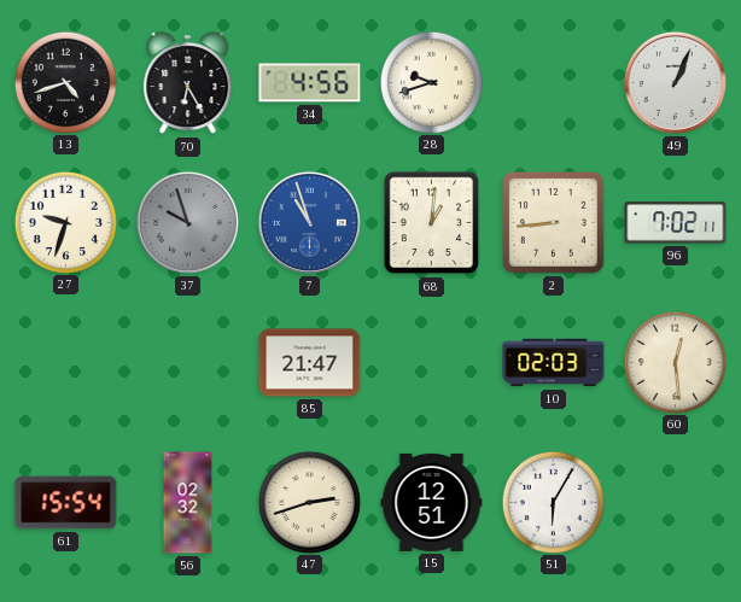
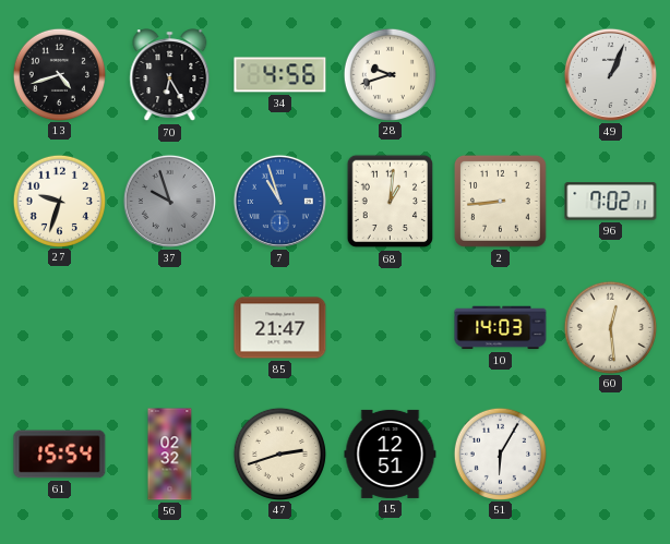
10: 02:03 -> 14:03
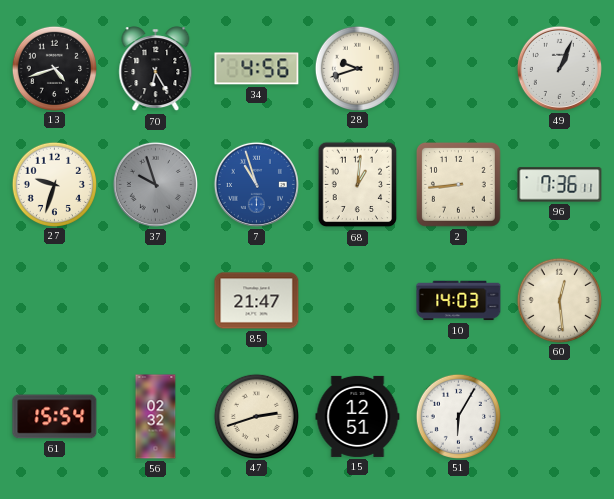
96: 7:02 -> 7:36
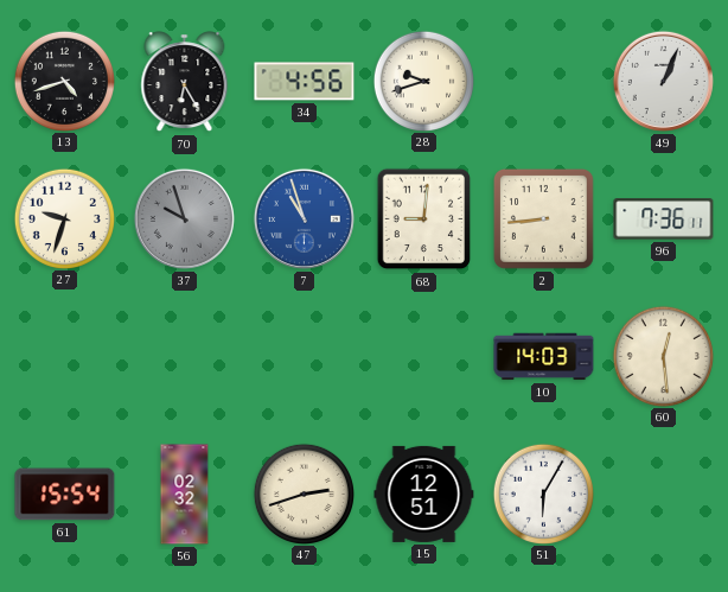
68: 1:01 -> 9:01
85: 21:47 -> none
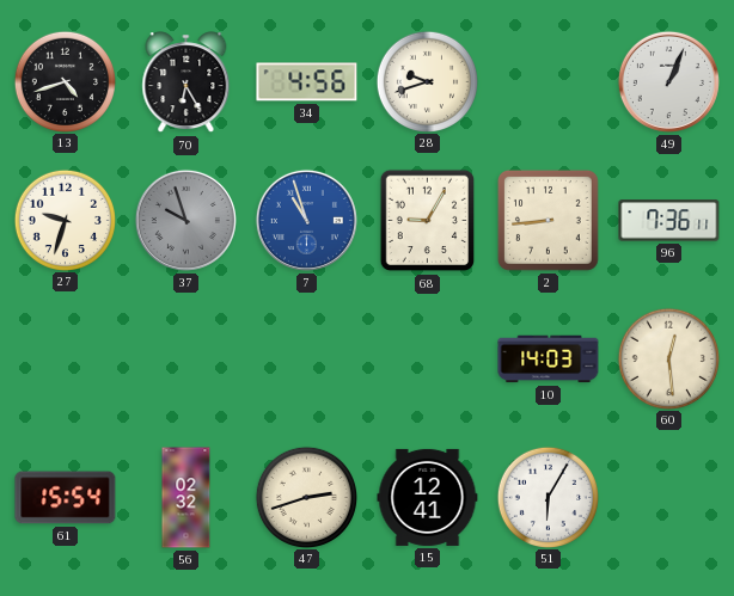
68: 9:01 -> 9:05
15: 12:51 -> 12:41
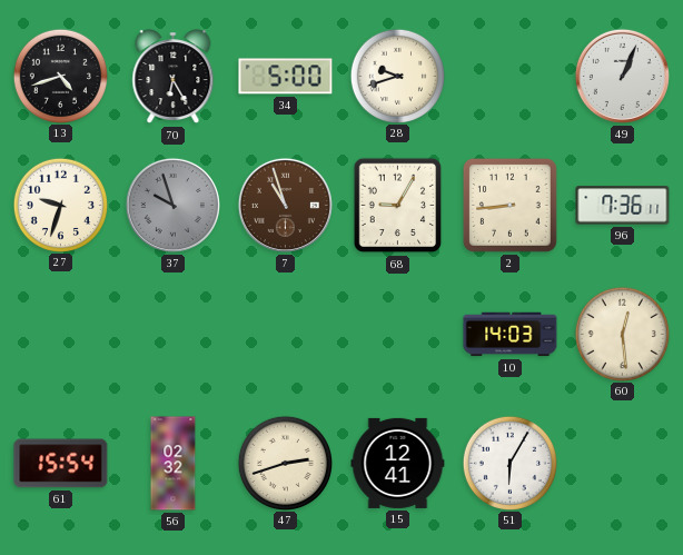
34: 4:56 -> 5:00
7 dial: blue -> brown
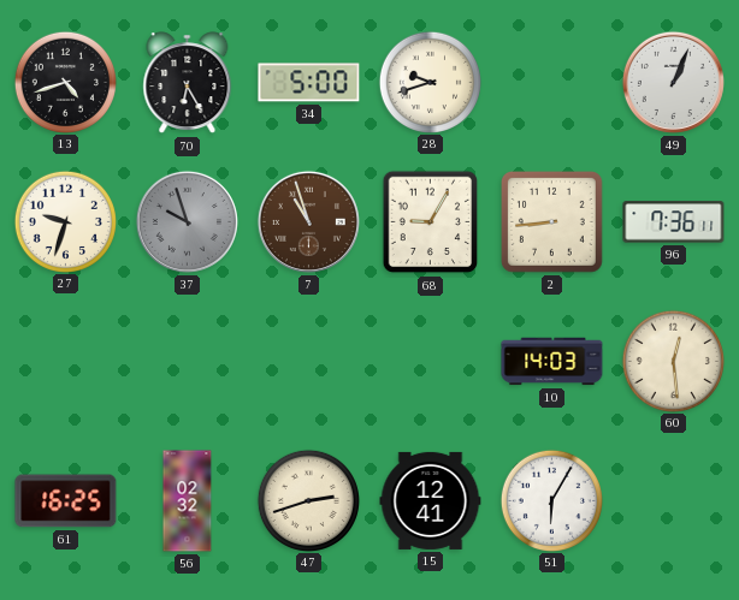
61: 15:54 -> 16:25
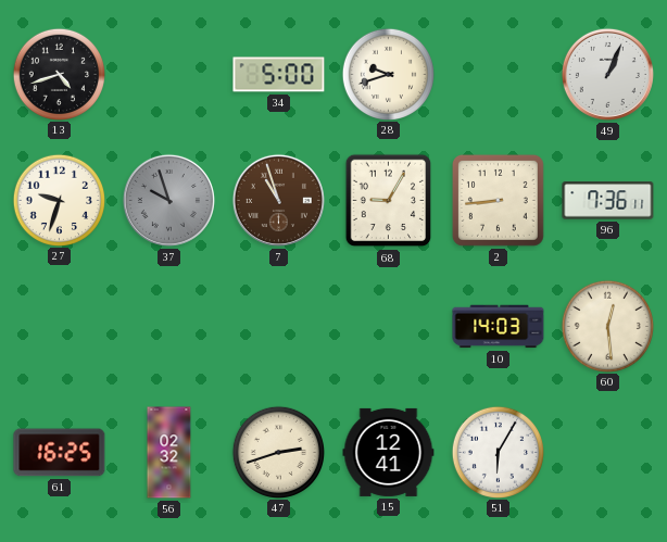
70: 6:25 -> none
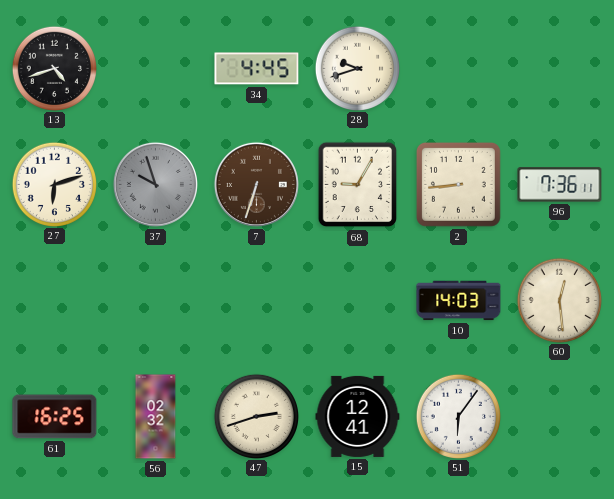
34: 5:00 -> 4:45
49: 1:04 -> none
27: 9:33 -> 6:12
7: 10:57 -> 6:33
51: 6:05 -> 6:06
